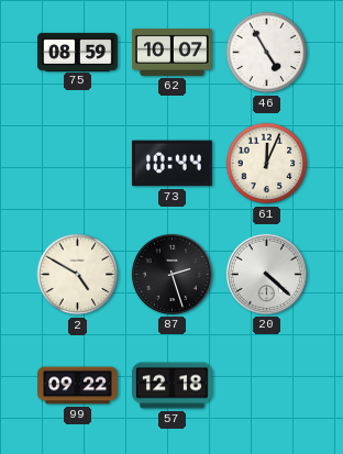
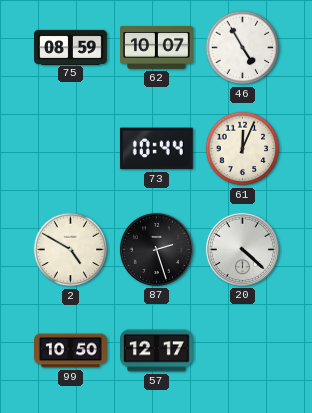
99: 09:22 -> 10:50
57: 12:18 -> 12:17
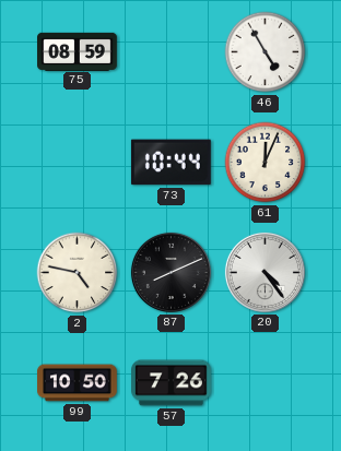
62: 10:07 -> none
2: 4:50 -> 4:47
87: 2:27 -> 8:11
20: 4:22 -> 4:24
57: 12:17 -> 7:26
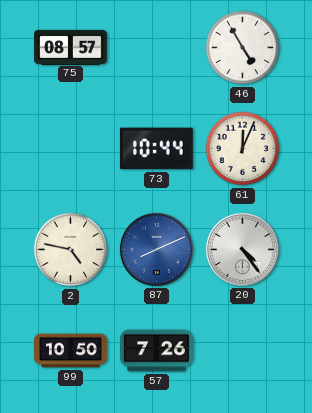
75: 08:59 -> 08:57
87 dial: black -> blue
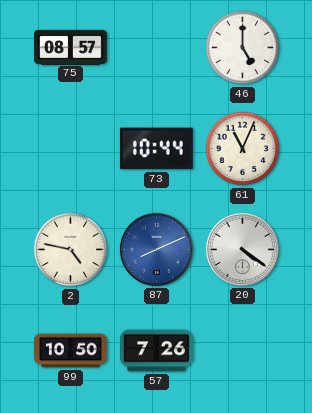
46: 4:55 -> 5:00
61: 12:04 -> 11:04
20: 4:24 -> 4:21
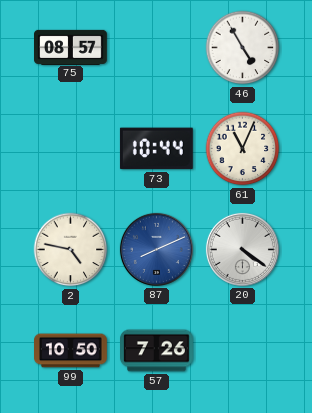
46: 5:00 -> 4:55
